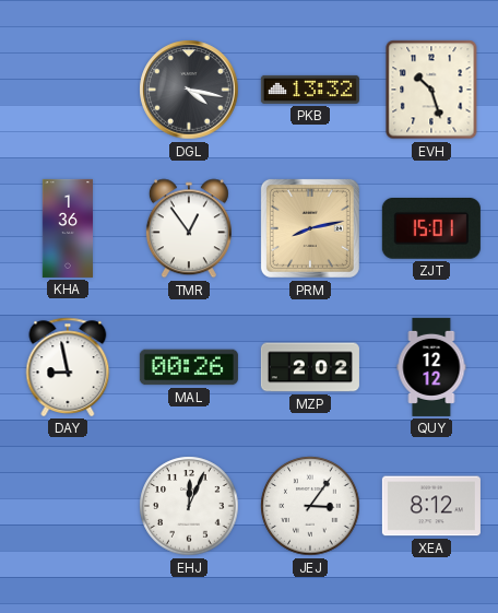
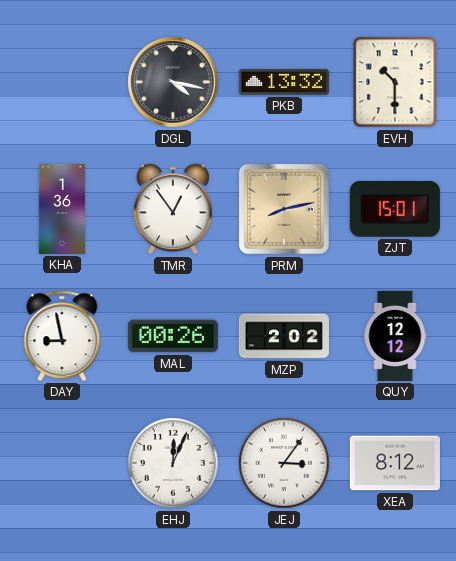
EVH: 10:27 -> 10:30
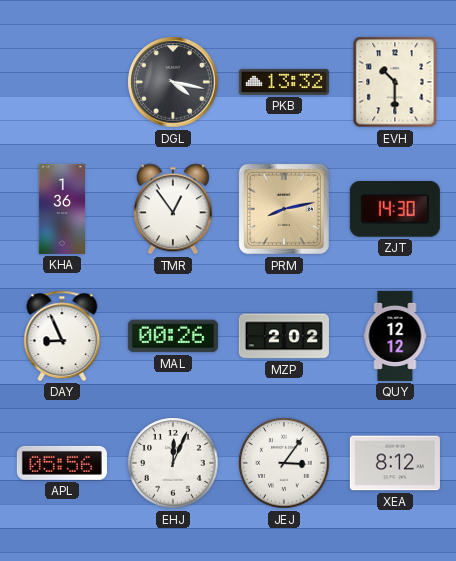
ZJT: 15:01 -> 14:30
DAY: 8:58 -> 8:56
APL: none -> 05:56
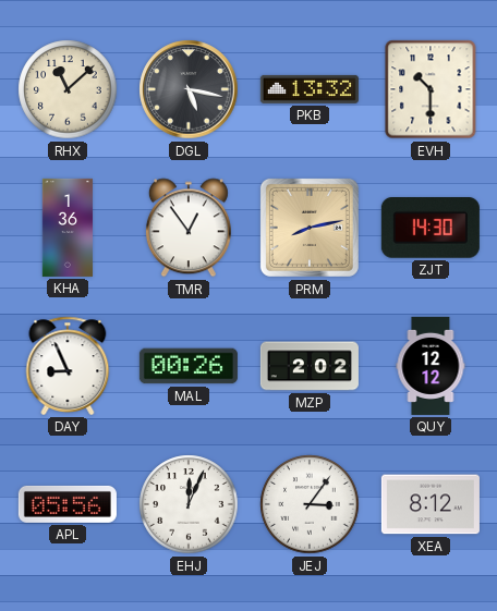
RHX: none -> 11:08
DGL: 4:17 -> 5:17
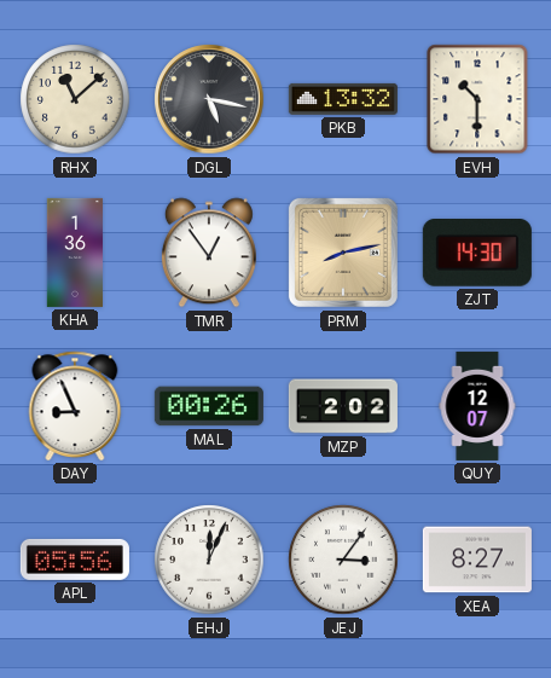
QUY: 12:12 -> 12:07
XEA: 8:12 -> 8:27
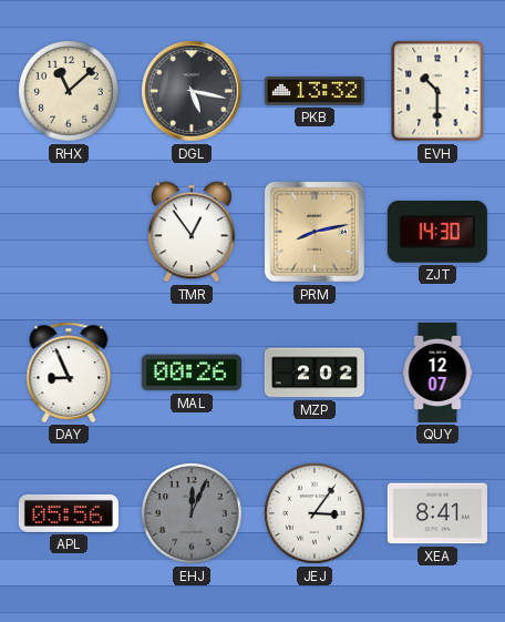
KHA: 1:36 -> none
EHJ dial: white -> grey
XEA: 8:27 -> 8:41
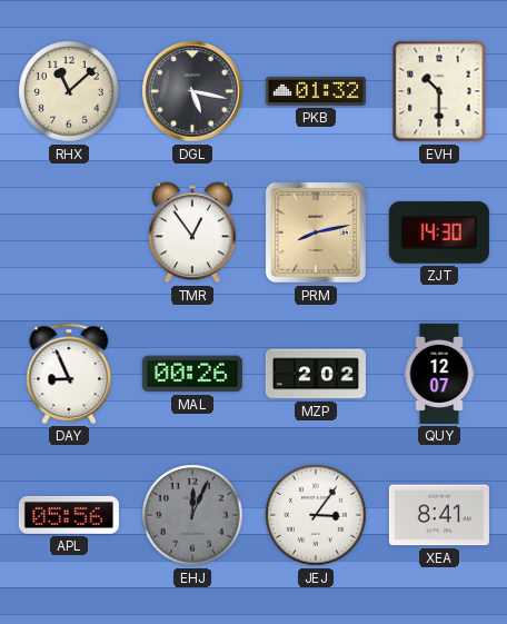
PKB: 13:32 -> 01:32
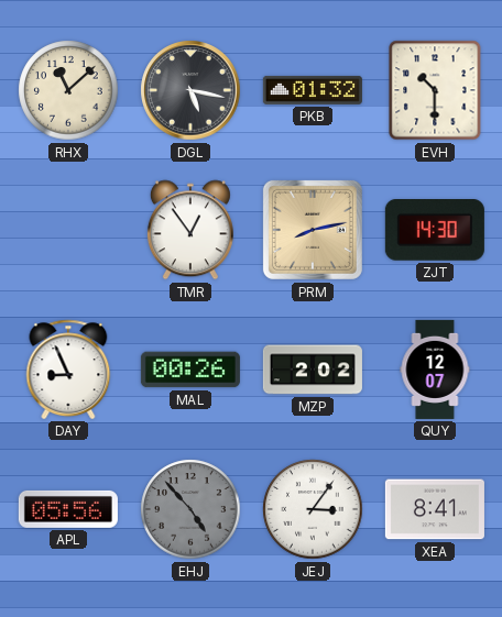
EHJ: 12:04 -> 4:53
